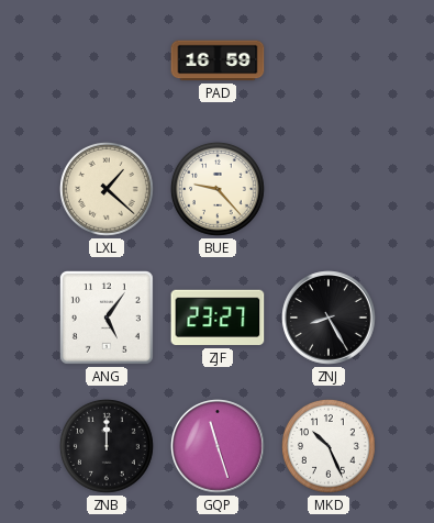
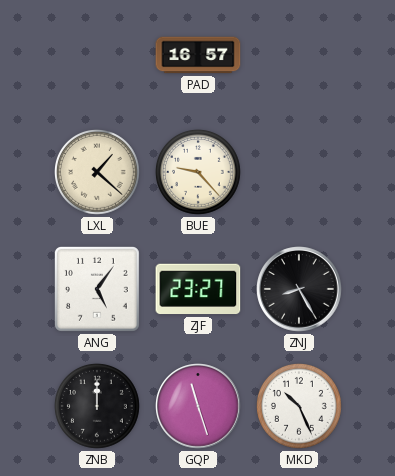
PAD: 16:59 -> 16:57
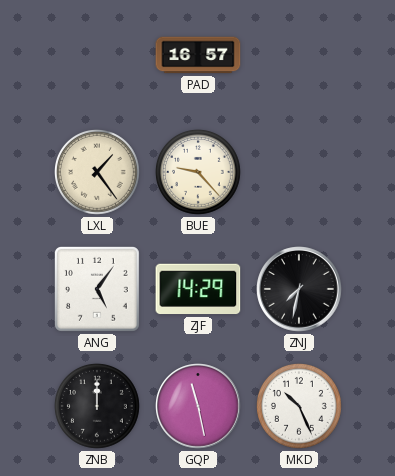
LXL: 1:22 -> 1:24
ZJF: 23:27 -> 14:29
ZNJ: 8:25 -> 7:32
GQP: 11:27 -> 11:28
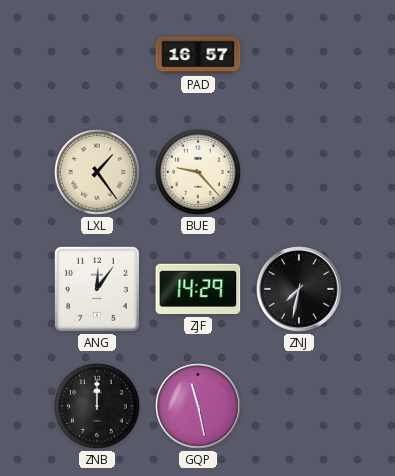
ANG: 5:06 -> 12:06
MKD: 10:26 -> none
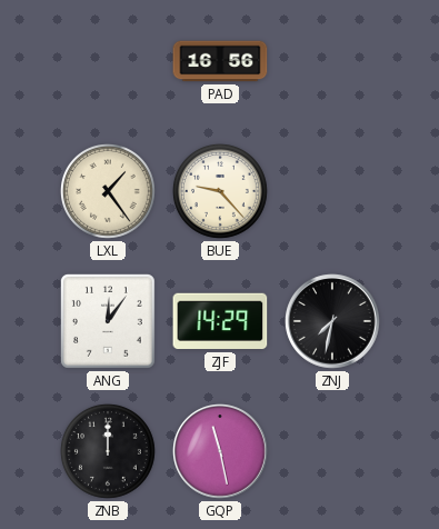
PAD: 16:57 -> 16:56
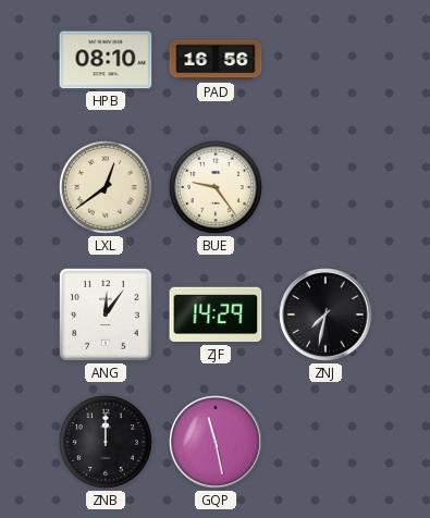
HPB: none -> 08:10
LXL: 1:24 -> 12:39
BUE: 9:23 -> 9:24
